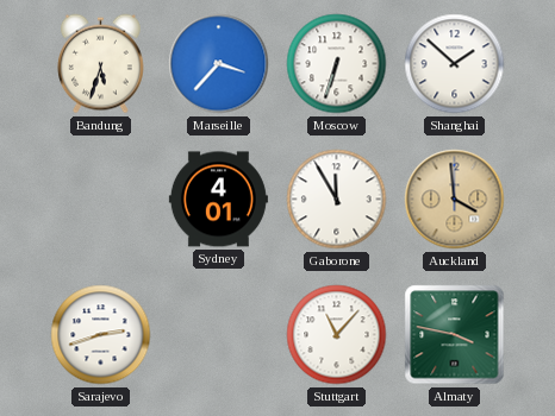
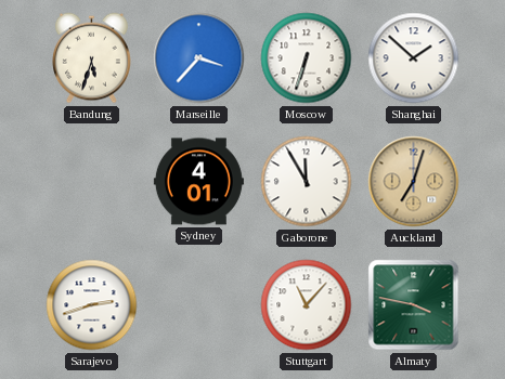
Auckland: 3:59 -> 7:03
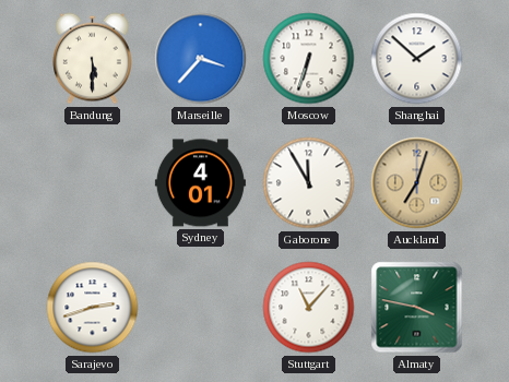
Bandung: 5:33 -> 5:30
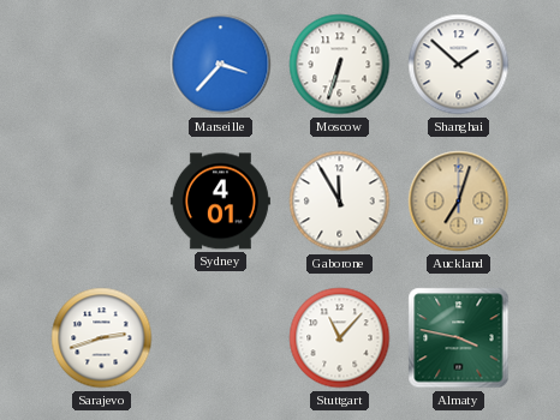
Bandung: 5:30 -> none
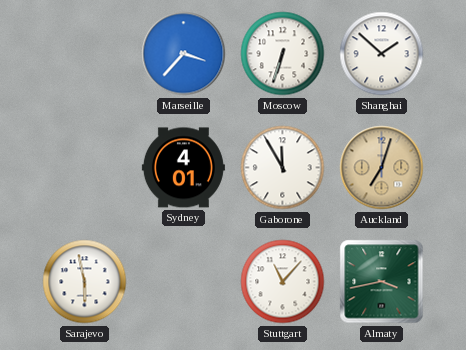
Sarajevo: 2:42 -> 5:58
Almaty: 3:47 -> 3:43
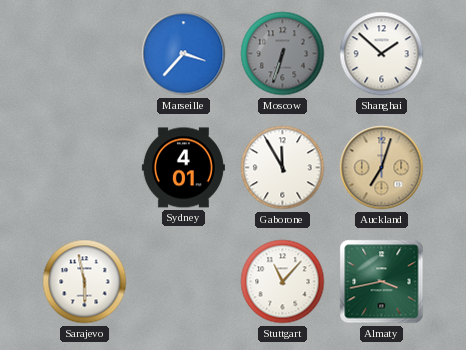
Moscow dial: white -> grey
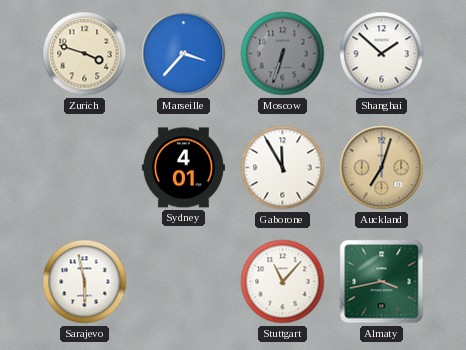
Zurich: none -> 3:48
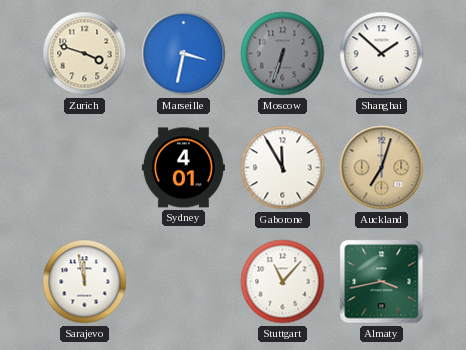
Marseille: 3:37 -> 3:32
Sarajevo: 5:58 -> 11:58
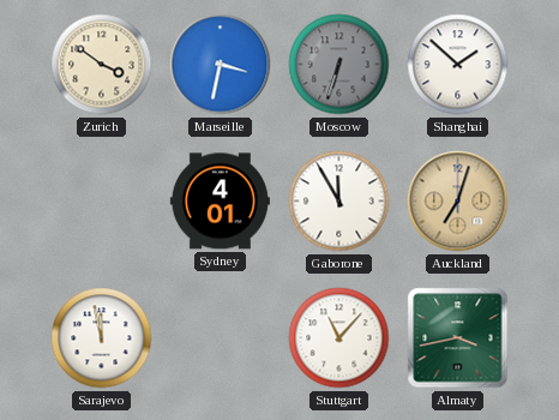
Zurich: 3:48 -> 3:51
